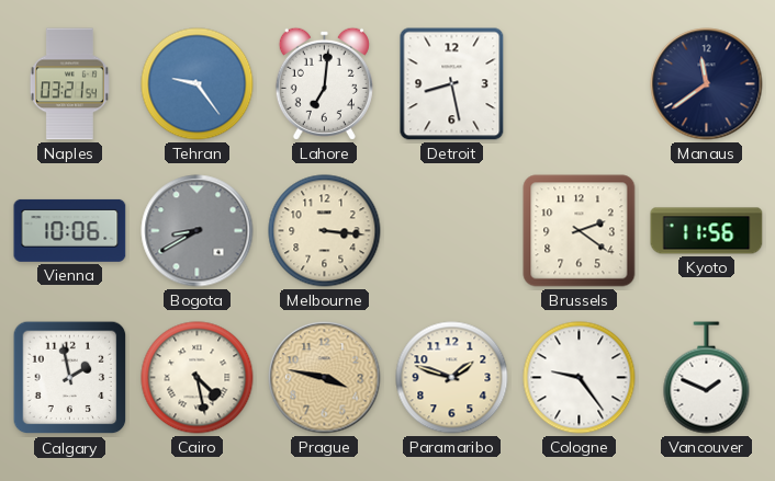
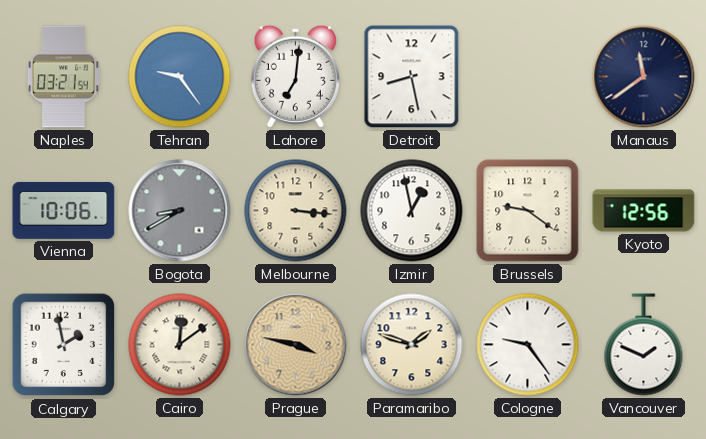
Izmir: none -> 12:58
Brussels: 2:21 -> 9:21
Kyoto: 11:56 -> 12:56
Cairo: 4:28 -> 12:09
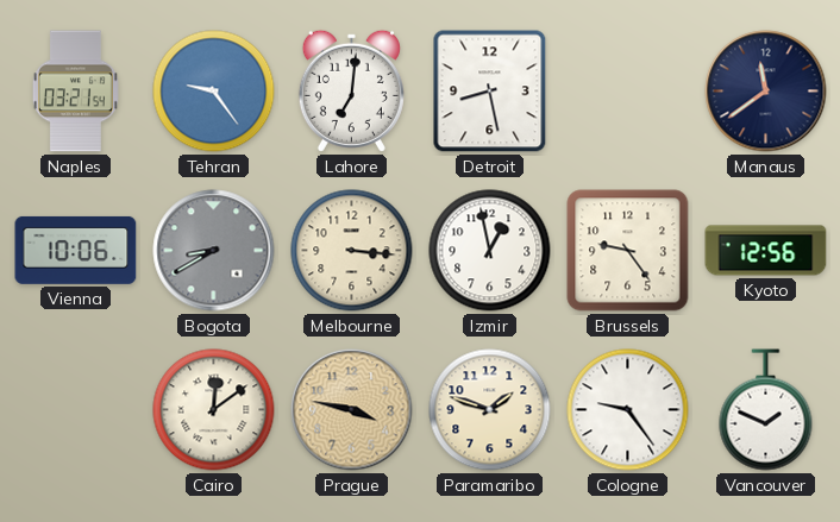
Brussels: 9:21 -> 9:24
Calgary: 1:58 -> none
